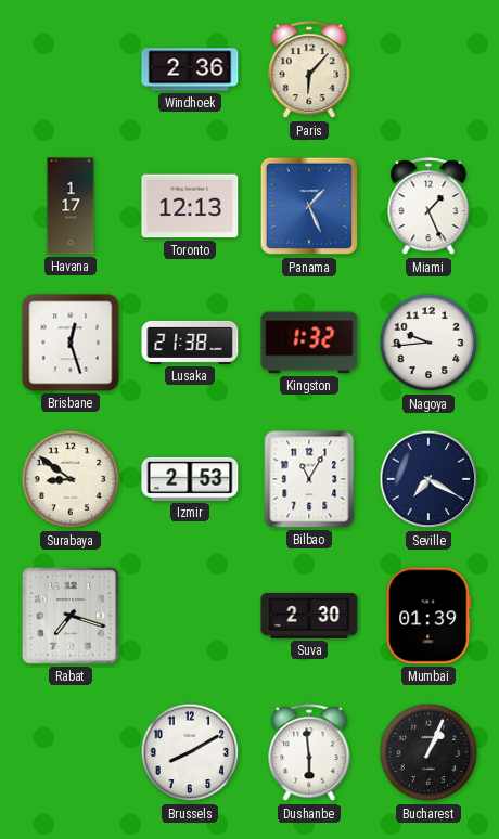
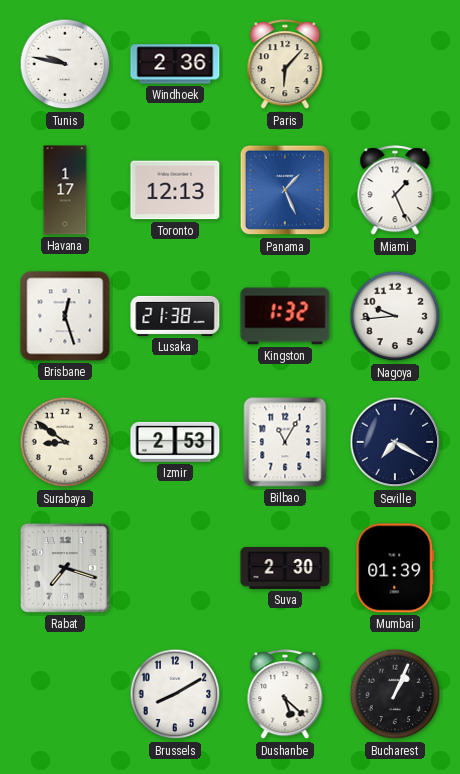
Tunis: none -> 9:47
Dushanbe: 5:59 -> 5:22
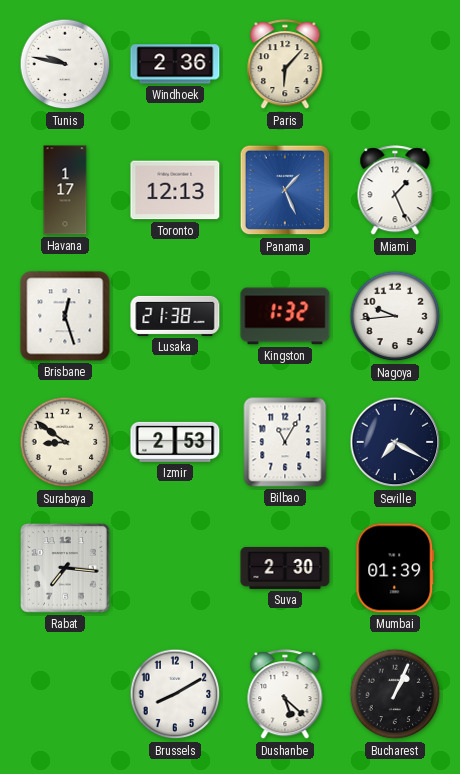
Rabat: 7:18 -> 7:16
